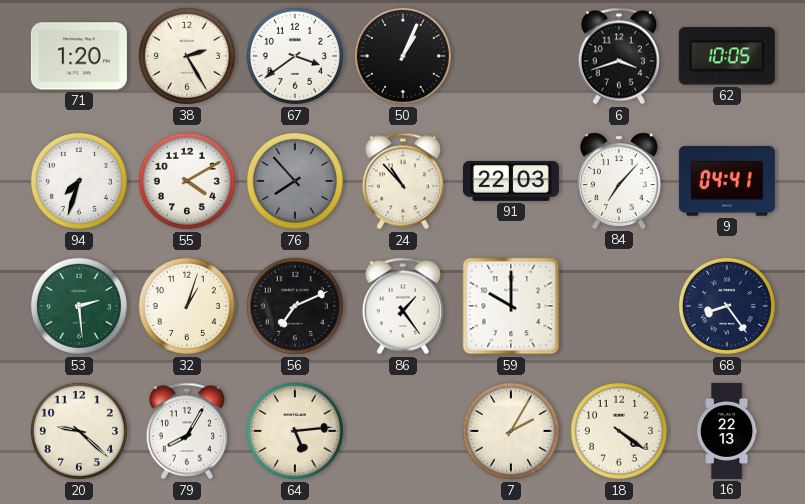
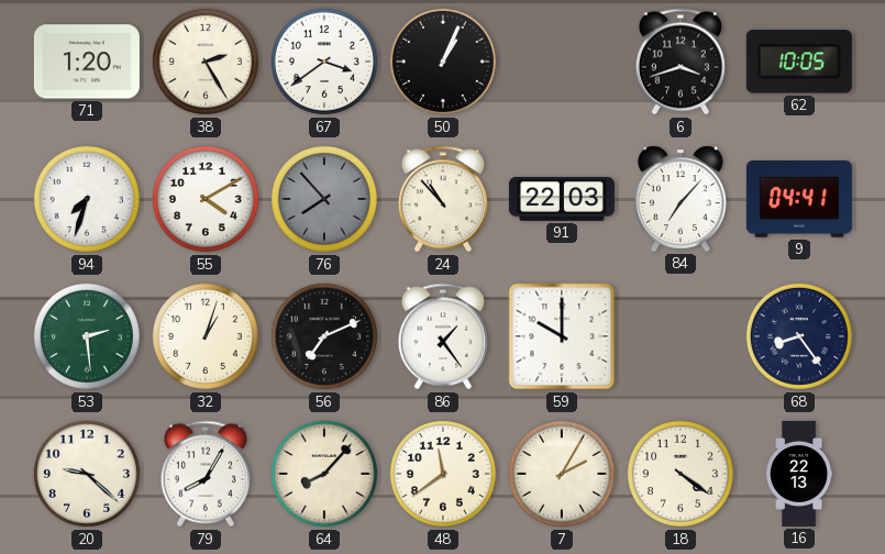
64: 5:14 -> 8:07
48: none -> 11:39
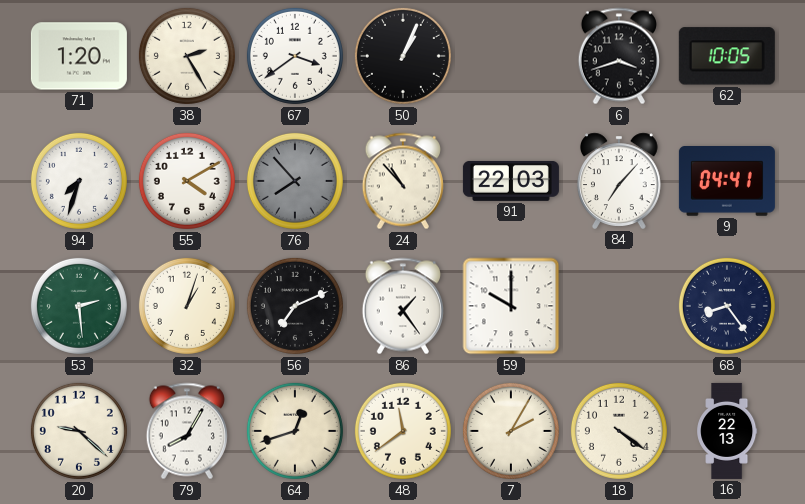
64: 8:07 -> 12:42
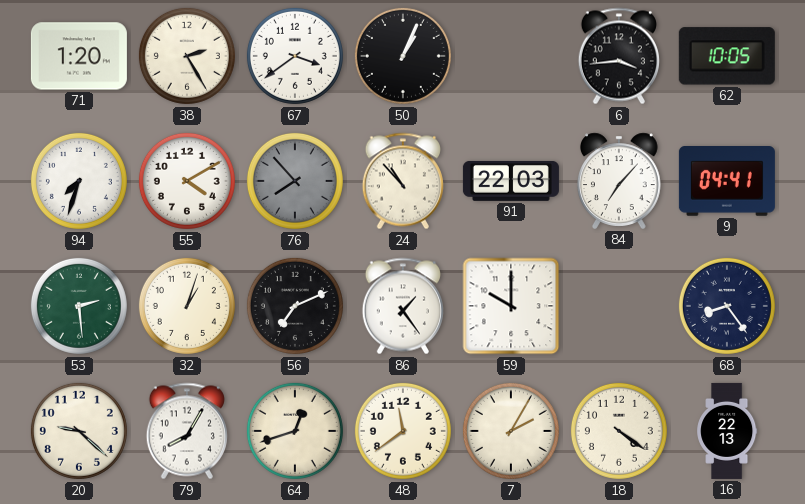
6: 3:42 -> 3:44
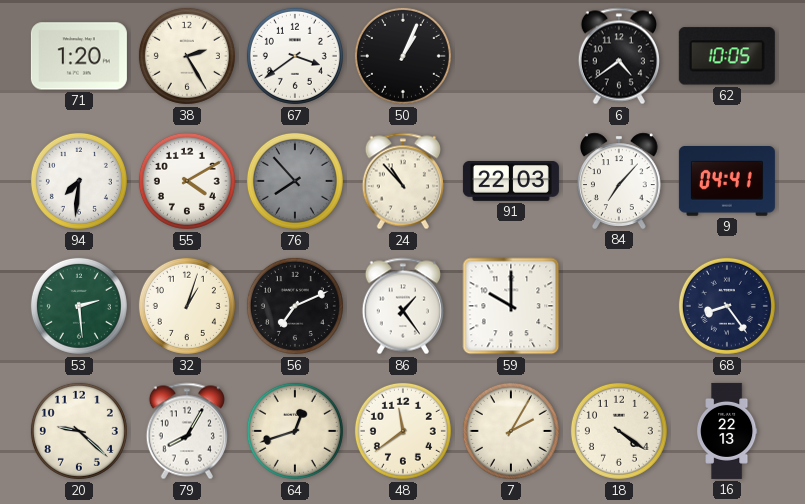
6: 3:44 -> 4:39
94: 7:33 -> 7:31
